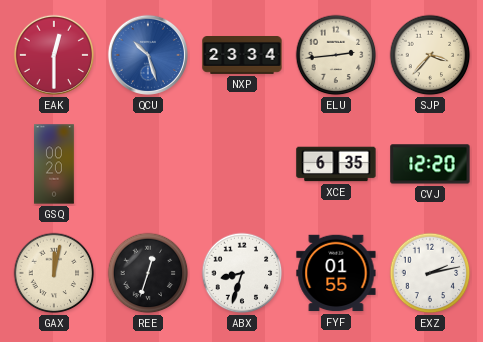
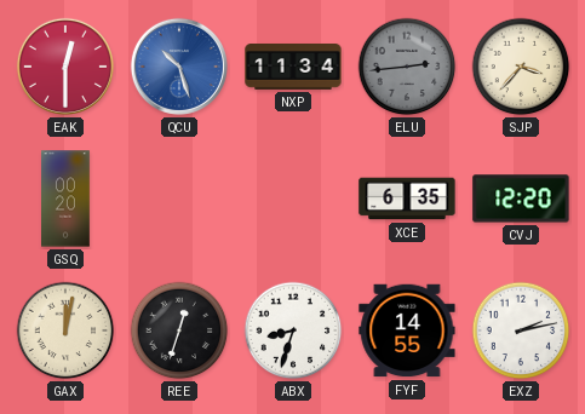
NXP: 23:34 -> 11:34
ELU dial: cream -> grey
FYF: 01:55 -> 14:55
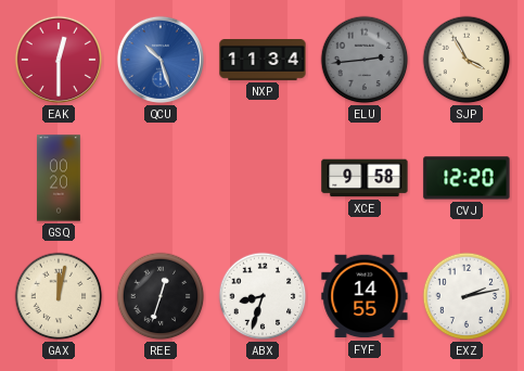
SJP: 3:37 -> 3:55
XCE: 6:35 -> 9:58
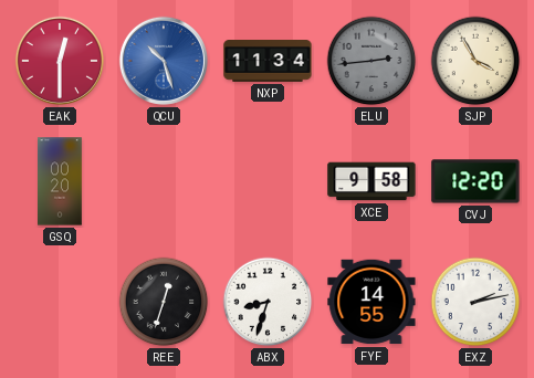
GAX: 12:02 -> none
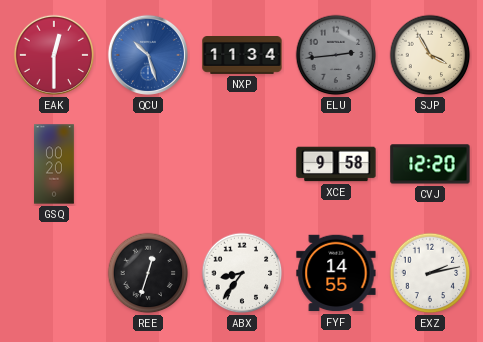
ABX: 8:33 -> 8:36
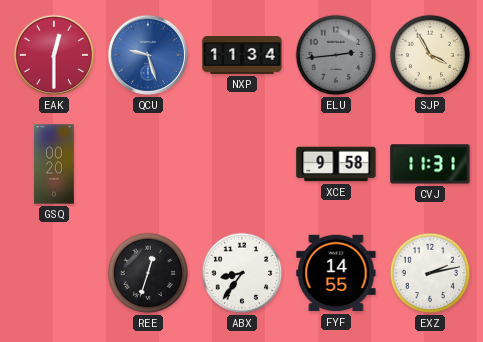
QCU: 10:27 -> 9:27
CVJ: 12:20 -> 11:31
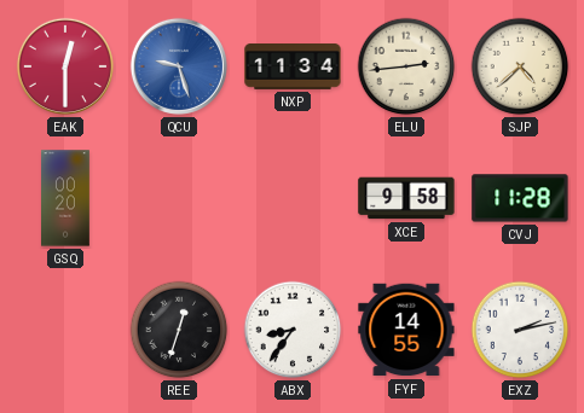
ELU dial: grey -> cream
SJP: 3:55 -> 4:38
CVJ: 11:31 -> 11:28
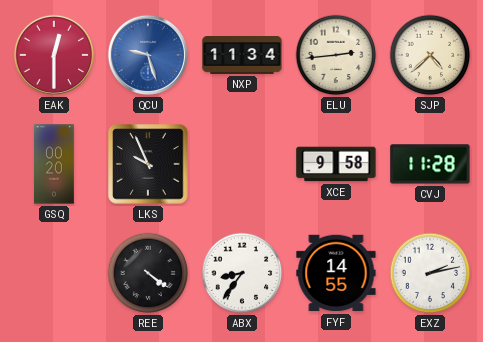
LKS: none -> 9:56
REE: 12:33 -> 4:21
